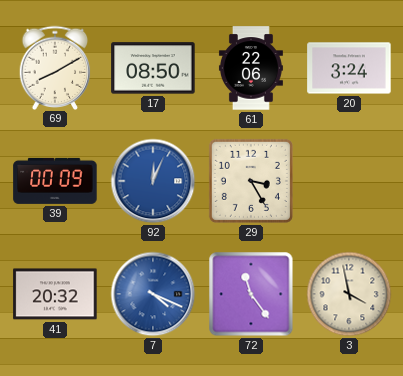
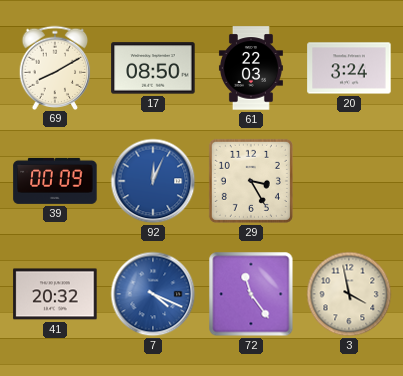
61: 22:06 -> 22:03
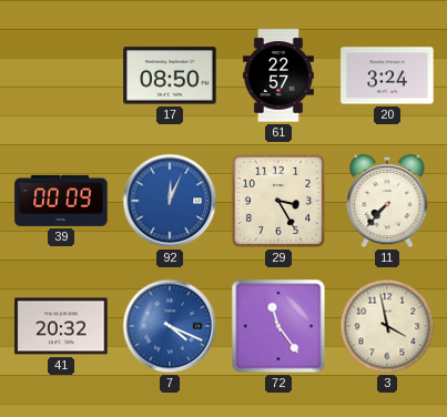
69: 8:10 -> none
61: 22:03 -> 22:57
11: none -> 7:37
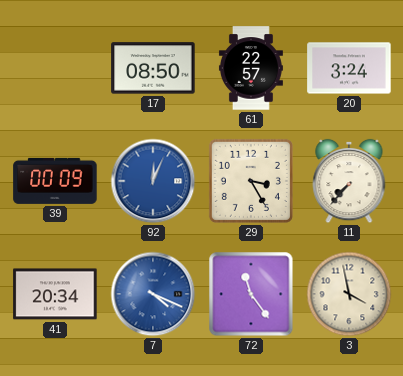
41: 20:32 -> 20:34
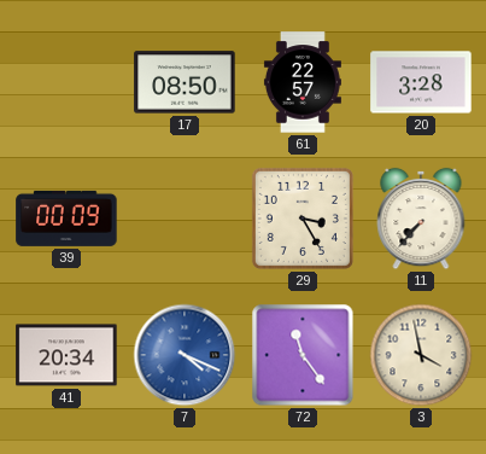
20: 3:24 -> 3:28
92: 12:04 -> none
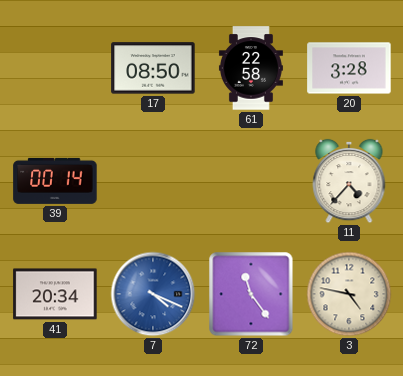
61: 22:57 -> 22:58
39: 00:09 -> 00:14
29: 3:25 -> none
11: 7:37 -> 4:37
3: 3:58 -> 4:47
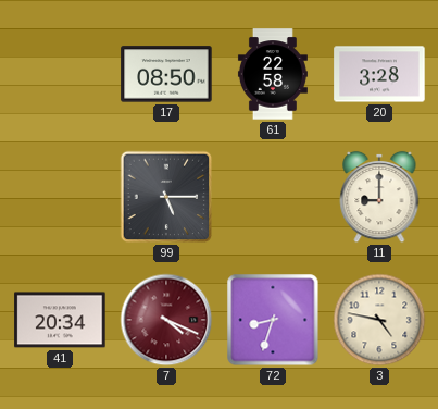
39: 00:14 -> none
99: none -> 5:15
11: 4:37 -> 9:00
7 dial: blue -> burgundy
72: 11:24 -> 8:33
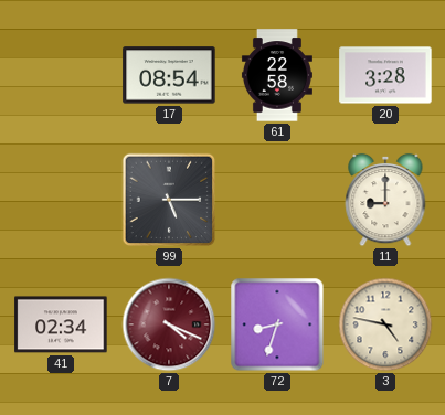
17: 08:50 -> 08:54
41: 20:34 -> 02:34
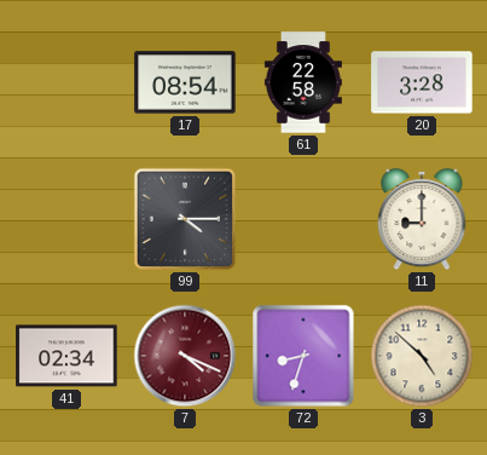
99: 5:15 -> 4:15
3: 4:47 -> 4:52
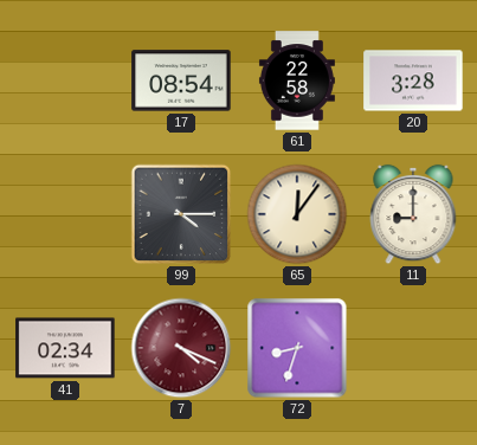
65: none -> 12:06
3: 4:52 -> none
